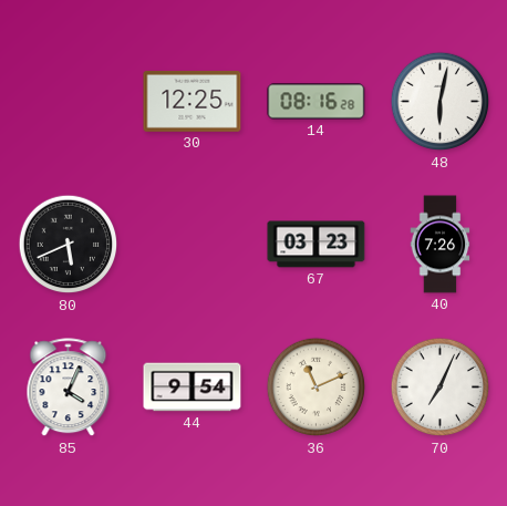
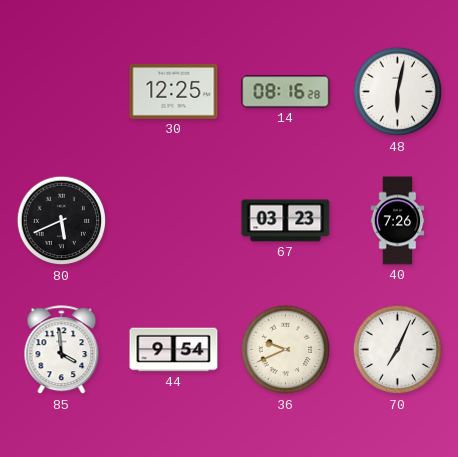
85: 4:04 -> 3:59
36: 11:11 -> 9:41
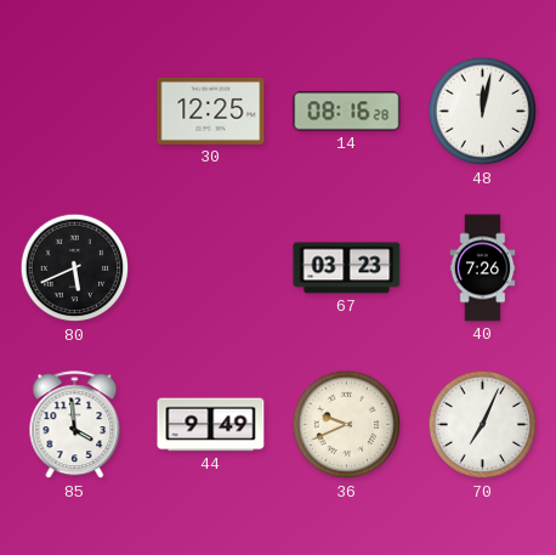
48: 6:02 -> 12:02
44: 9:54 -> 9:49
